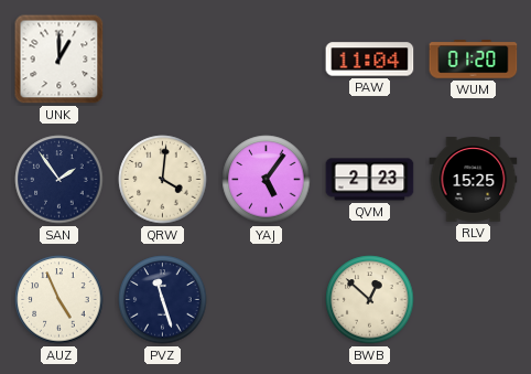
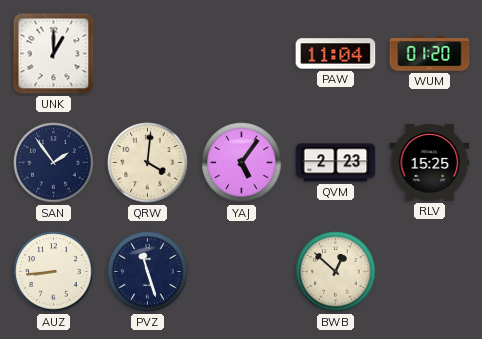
AUZ: 4:56 -> 8:44
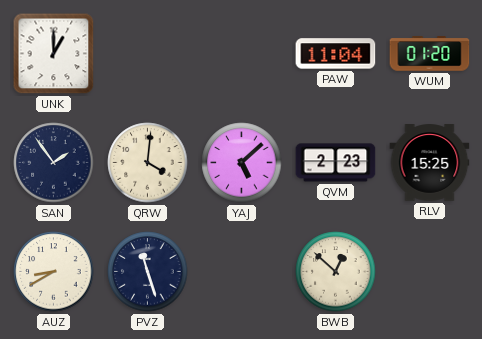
YAJ: 5:06 -> 5:08
AUZ: 8:44 -> 8:40
